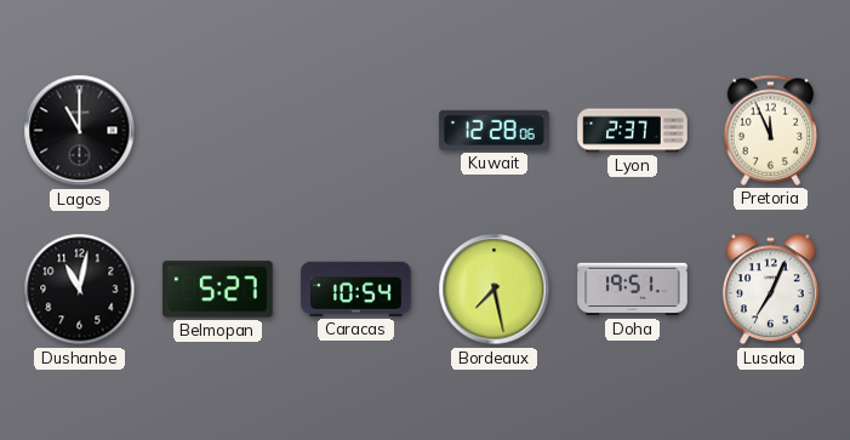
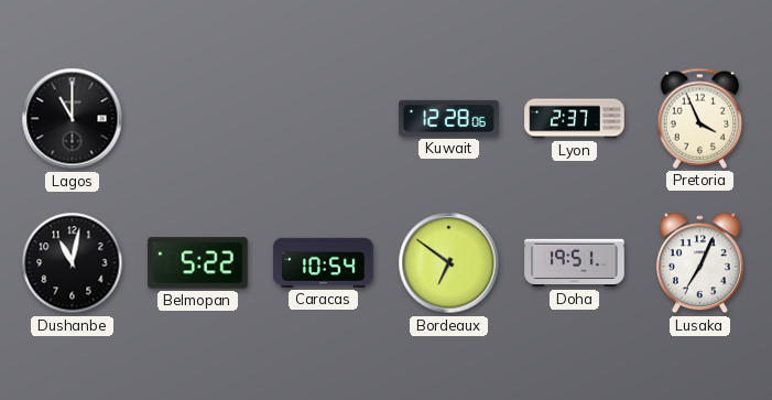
Pretoria: 11:56 -> 3:56
Belmopan: 5:27 -> 5:22
Bordeaux: 7:28 -> 6:51
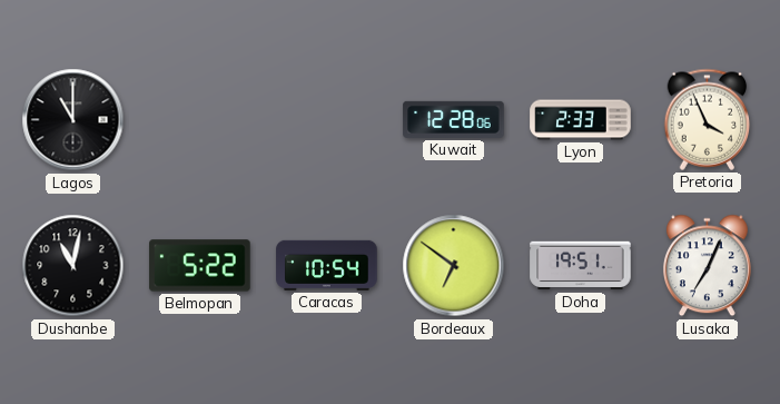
Lyon: 2:37 -> 2:33
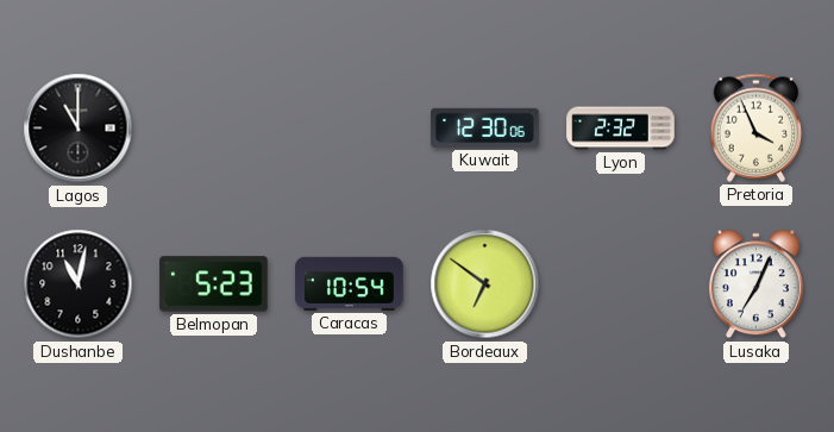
Kuwait: 12:28 -> 12:30
Lyon: 2:33 -> 2:32
Belmopan: 5:22 -> 5:23
Doha: 19:51 -> none
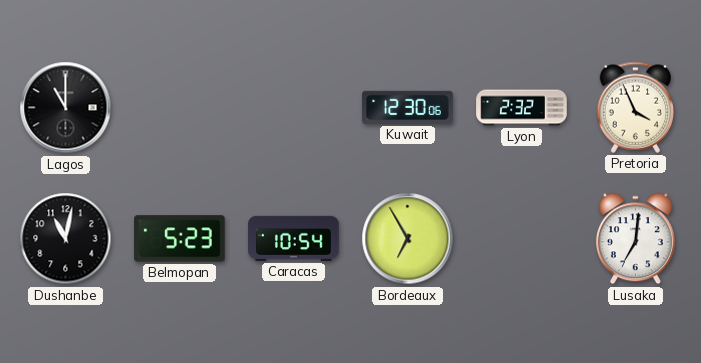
Bordeaux: 6:51 -> 6:55
Lusaka: 7:04 -> 7:01
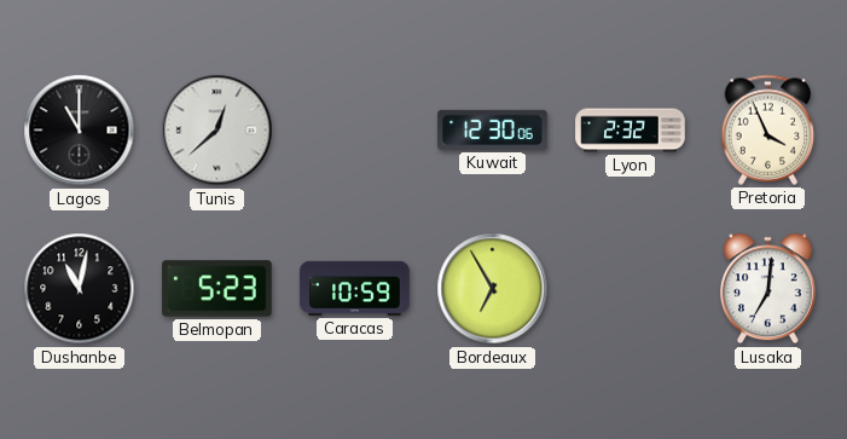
Tunis: none -> 12:38
Caracas: 10:54 -> 10:59
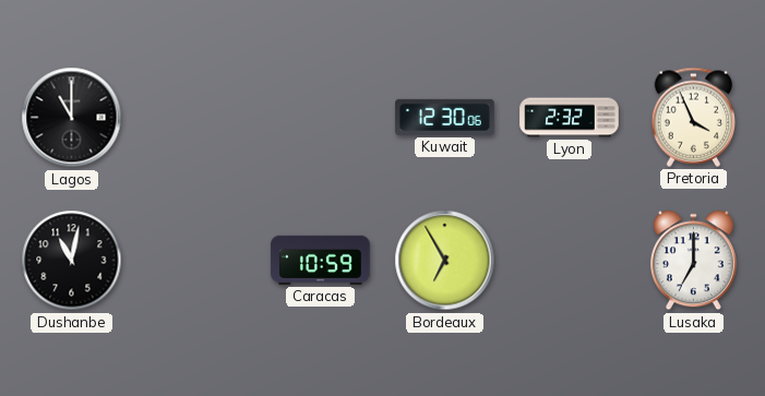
Tunis: 12:38 -> none
Belmopan: 5:23 -> none
Lusaka: 7:01 -> 7:00
